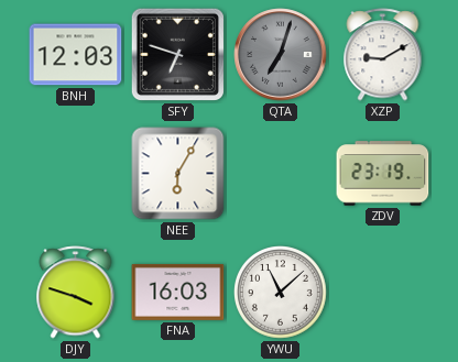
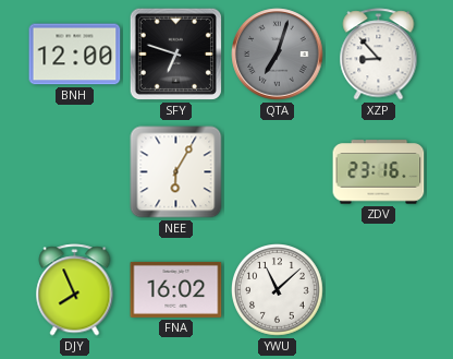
BNH: 12:03 -> 12:00
XZP: 9:10 -> 8:53
ZDV: 23:19 -> 23:16
DJY: 3:48 -> 7:56
FNA: 16:03 -> 16:02
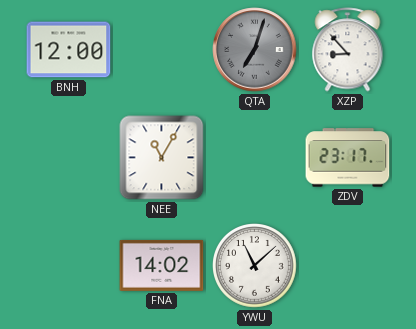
SFY: 6:48 -> none
NEE: 6:05 -> 11:05
ZDV: 23:16 -> 23:17
DJY: 7:56 -> none
FNA: 16:02 -> 14:02
